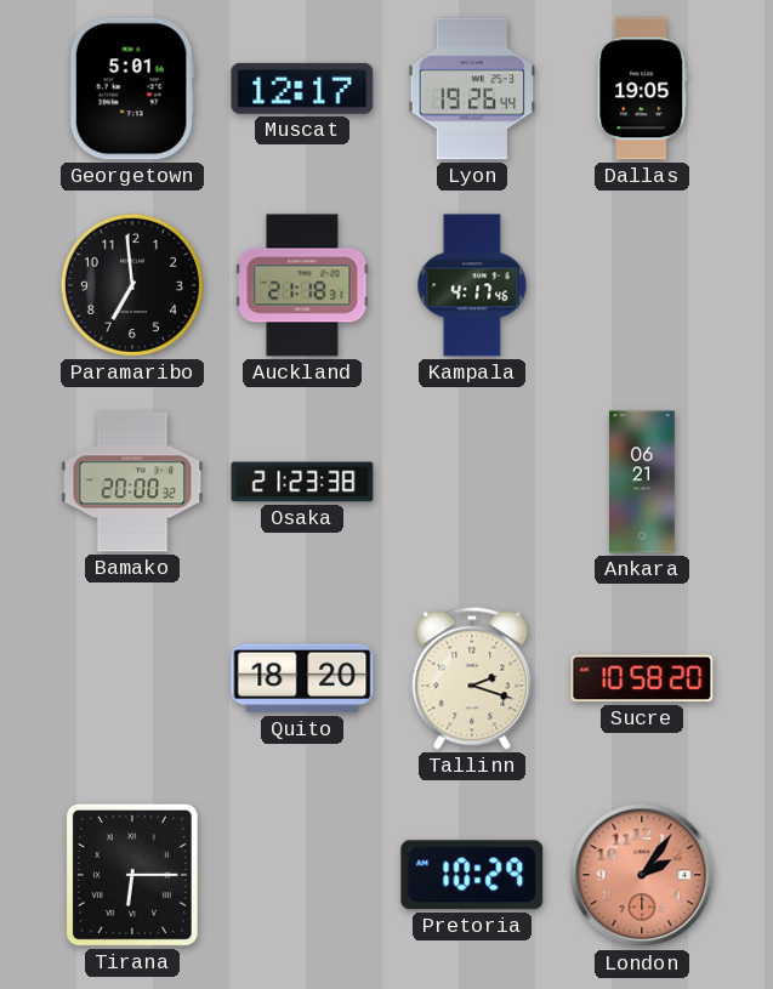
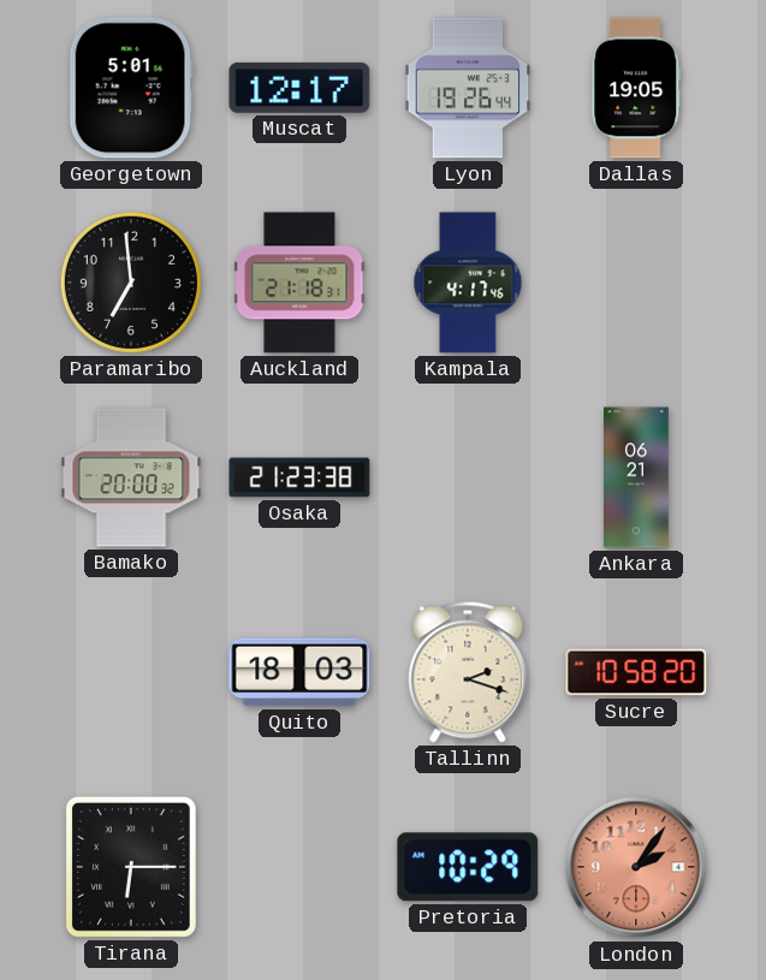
Quito: 18:20 -> 18:03
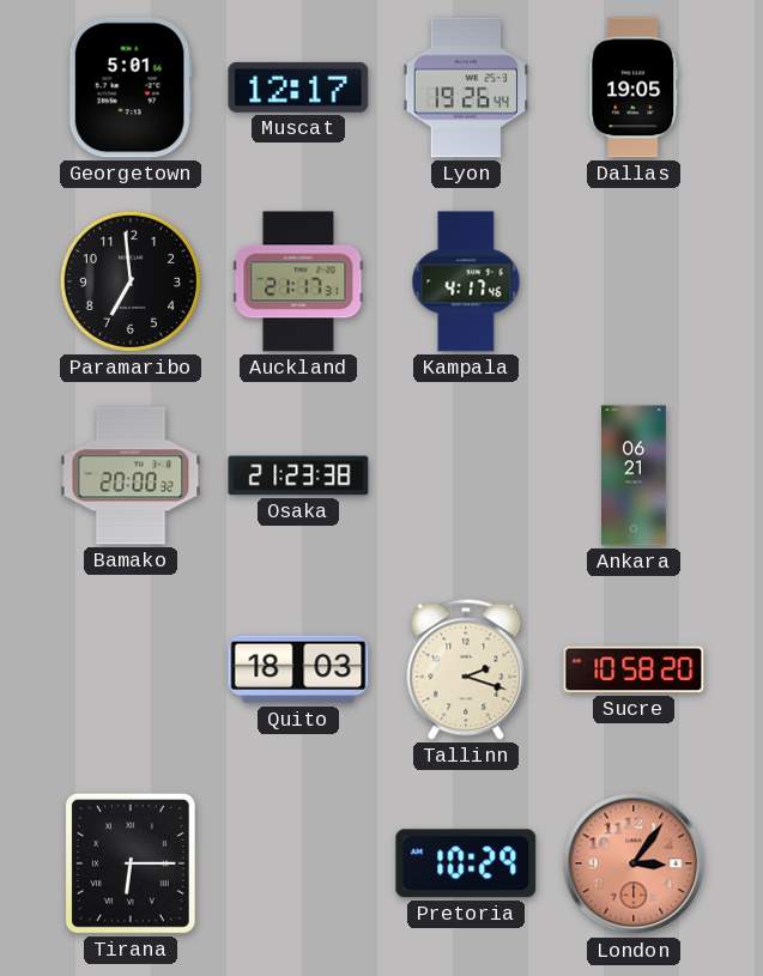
Auckland: 21:18 -> 21:17
London: 2:06 -> 3:06
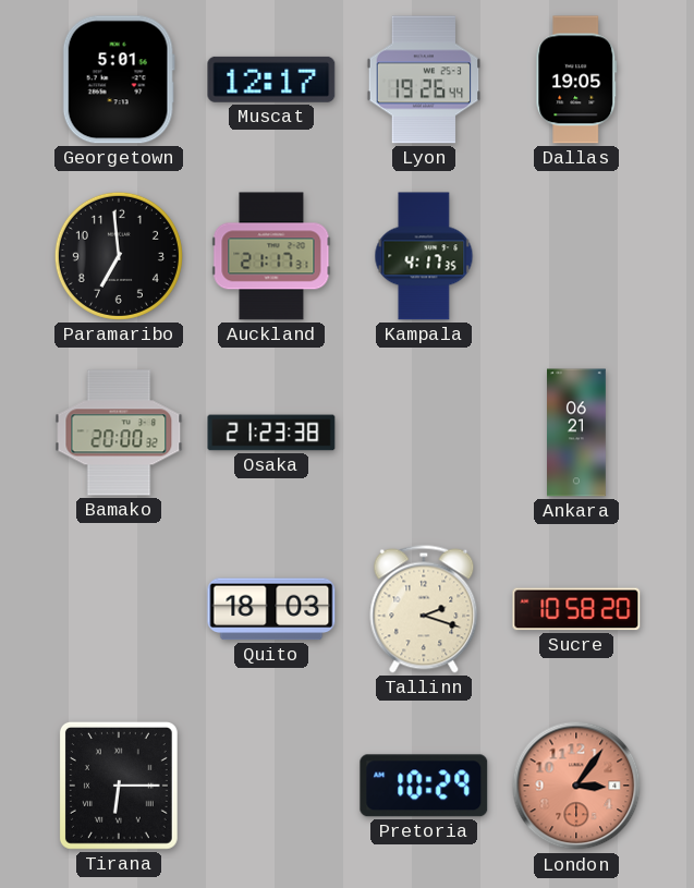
Kampala: 4:17:46 -> 4:17:35
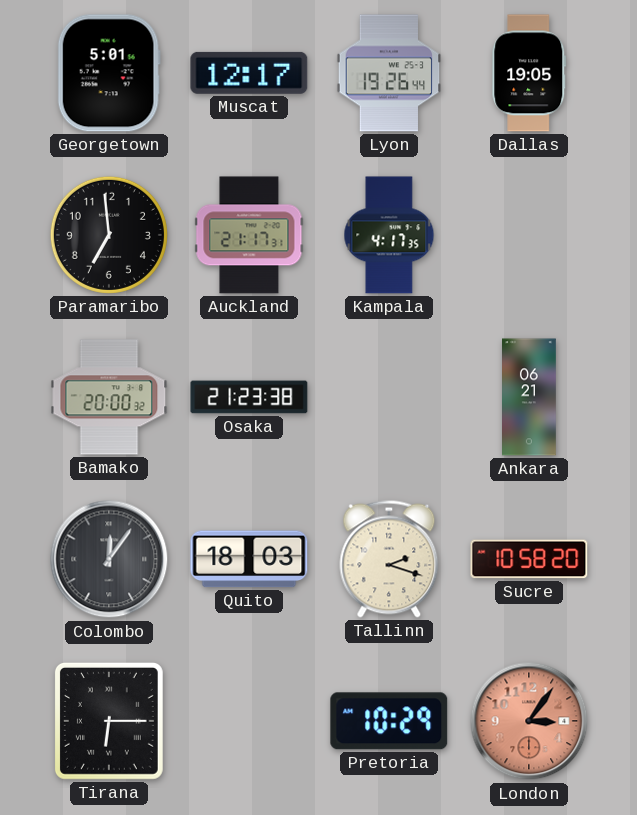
Colombo: none -> 12:06
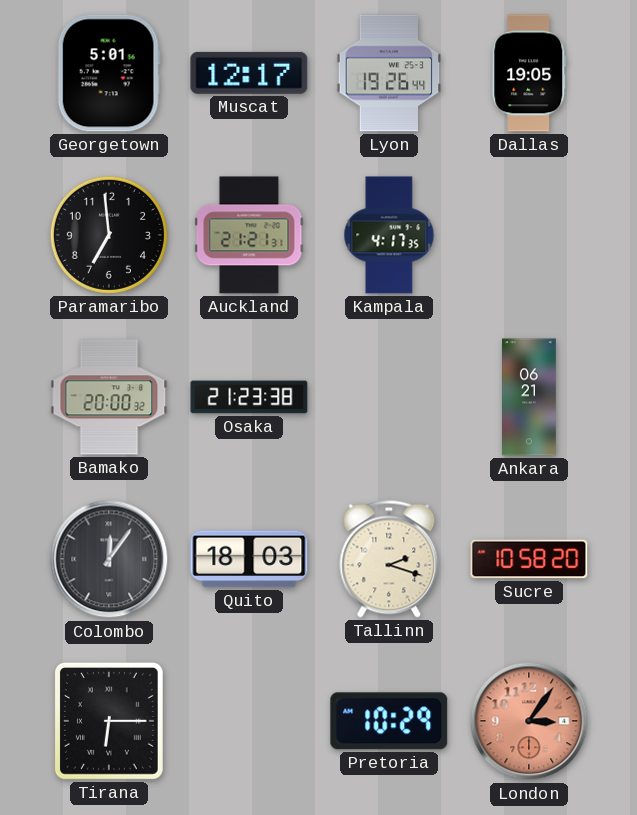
Auckland: 21:17 -> 21:21
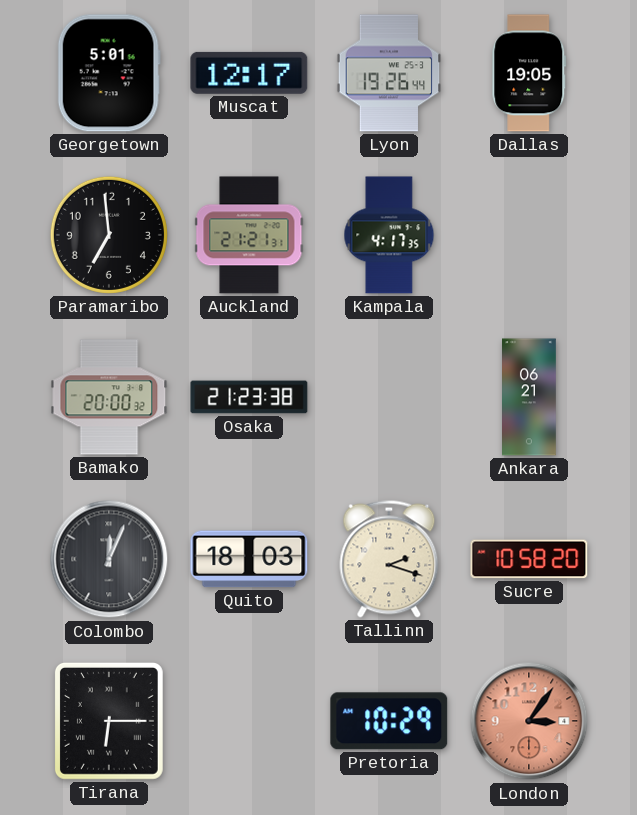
Colombo: 12:06 -> 12:04
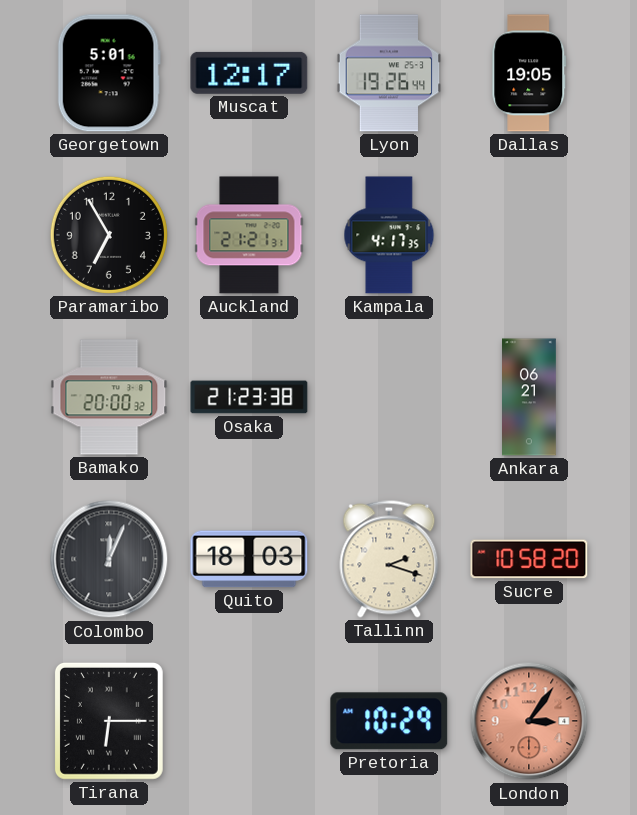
Paramaribo: 6:59 -> 6:55
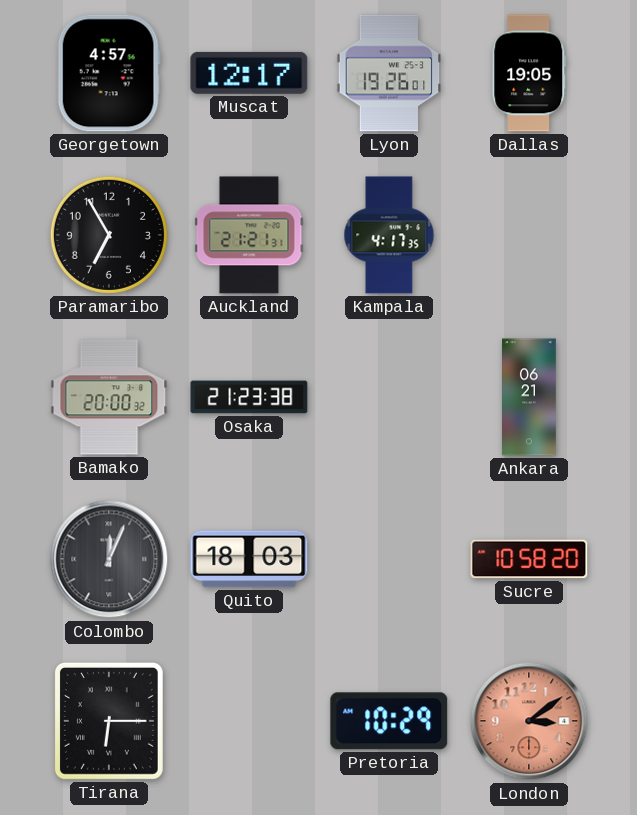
Georgetown: 5:01 -> 4:57
Lyon: 19:26:44 -> 19:26:01
Tallinn: 2:18 -> none
London: 3:06 -> 3:09
